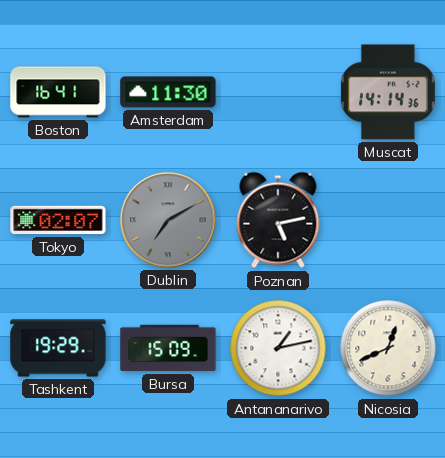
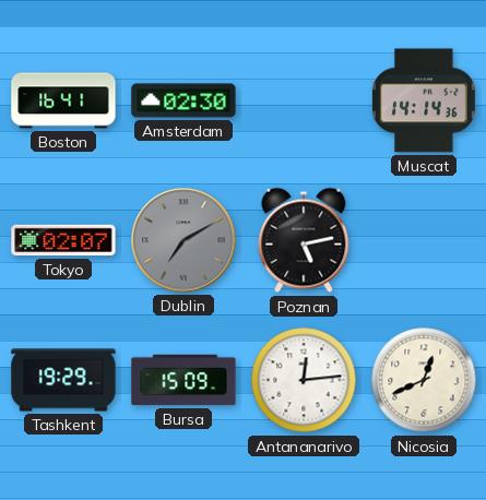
Amsterdam: 11:30 -> 02:30
Antananarivo: 1:13 -> 12:14
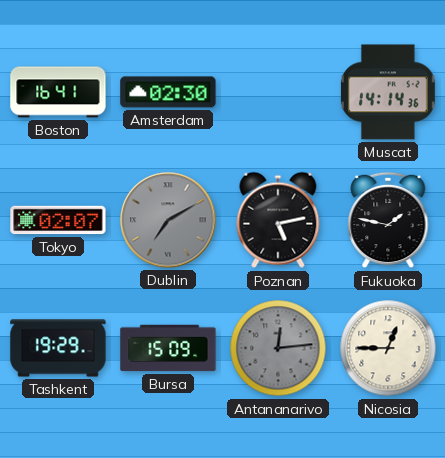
Fukuoka: none -> 1:47
Antananarivo dial: white -> grey
Nicosia: 12:41 -> 12:45
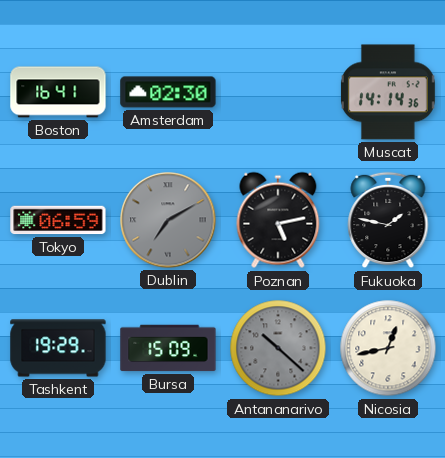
Tokyo: 02:07 -> 06:59
Antananarivo: 12:14 -> 10:22
Nicosia: 12:45 -> 12:43
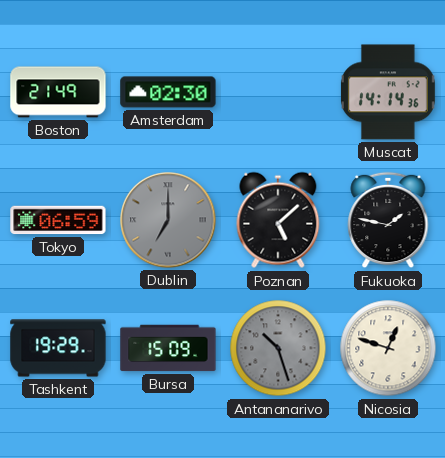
Boston: 16:41 -> 21:49
Dublin: 7:10 -> 7:00
Poznan: 5:13 -> 5:08
Antananarivo: 10:22 -> 10:27
Nicosia: 12:43 -> 12:48
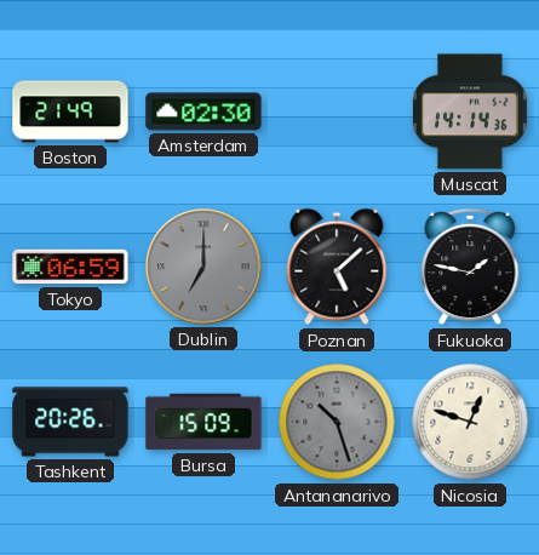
Tashkent: 19:29 -> 20:26
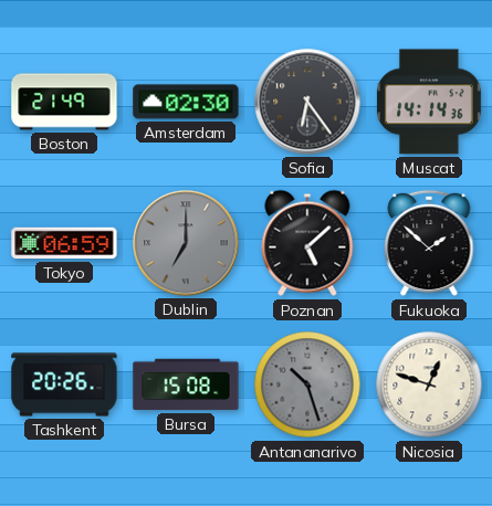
Sofia: none -> 6:24
Fukuoka: 1:47 -> 1:52
Bursa: 15:09 -> 15:08
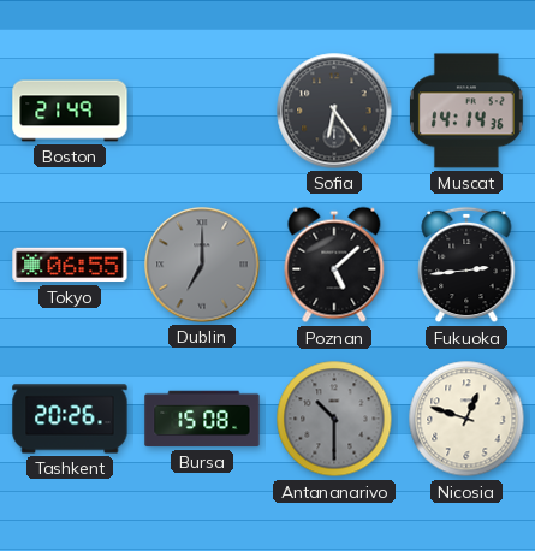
Amsterdam: 02:30 -> none
Tokyo: 06:59 -> 06:55
Fukuoka: 1:52 -> 2:44
Antananarivo: 10:27 -> 10:30
